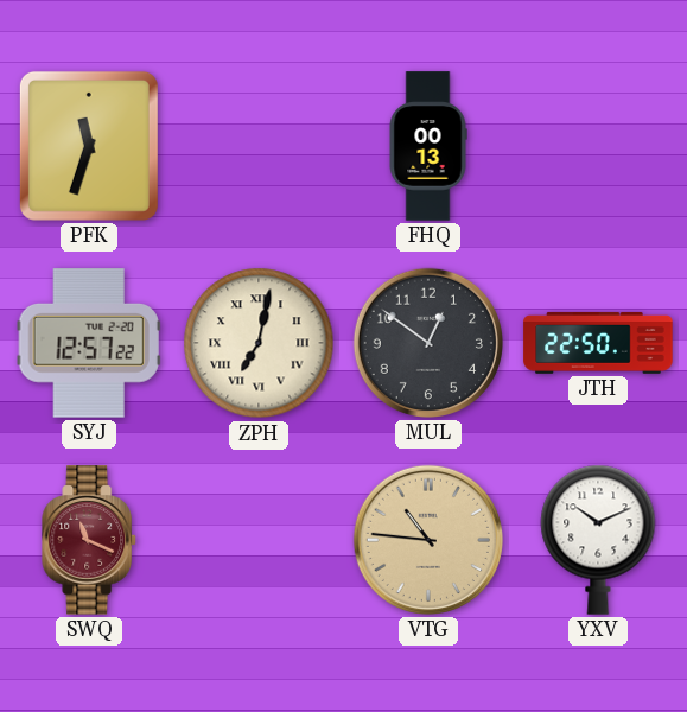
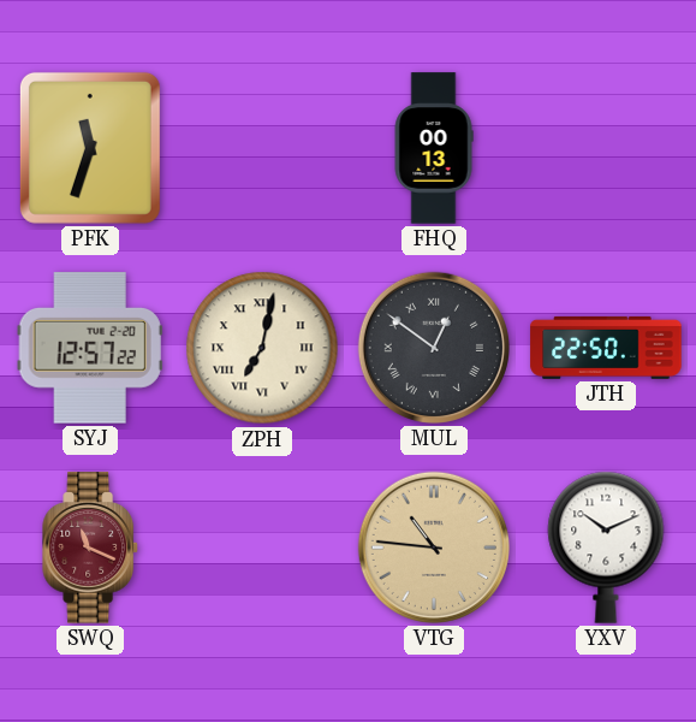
MUL numerals: Arabic -> Roman
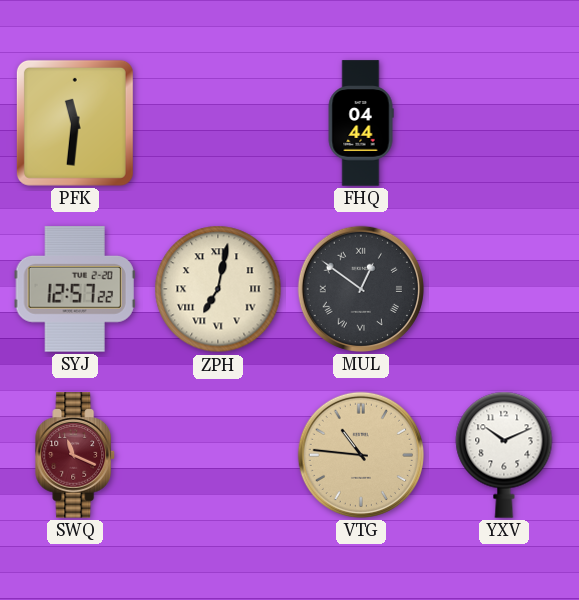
PFK: 11:33 -> 11:31
FHQ: 00:13 -> 04:44
JTH: 22:50 -> none
